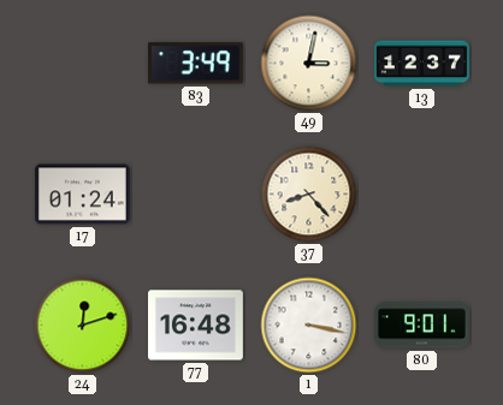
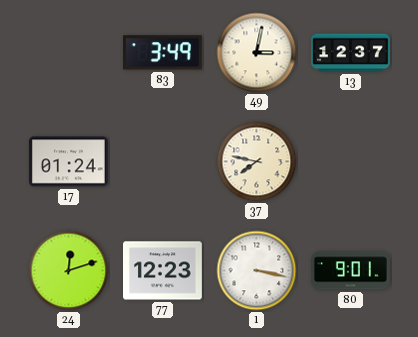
37: 8:23 -> 7:47
77: 16:48 -> 12:23
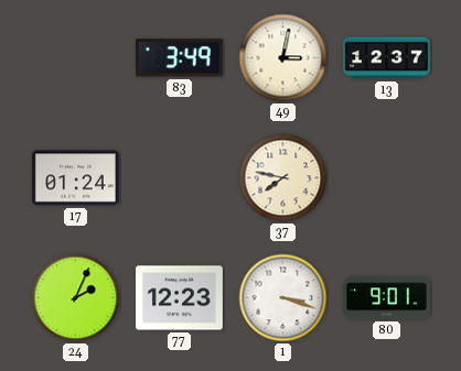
24: 12:12 -> 2:04
1: 3:17 -> 3:18
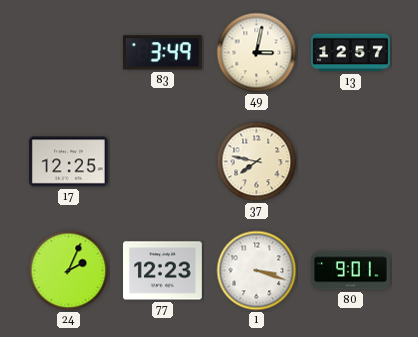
13: 12:37 -> 12:57
17: 01:24 -> 12:25
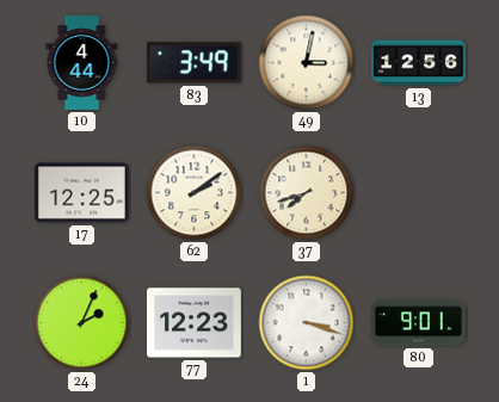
10: none -> 4:44
13: 12:57 -> 12:56
62: none -> 2:09
37: 7:47 -> 7:42
